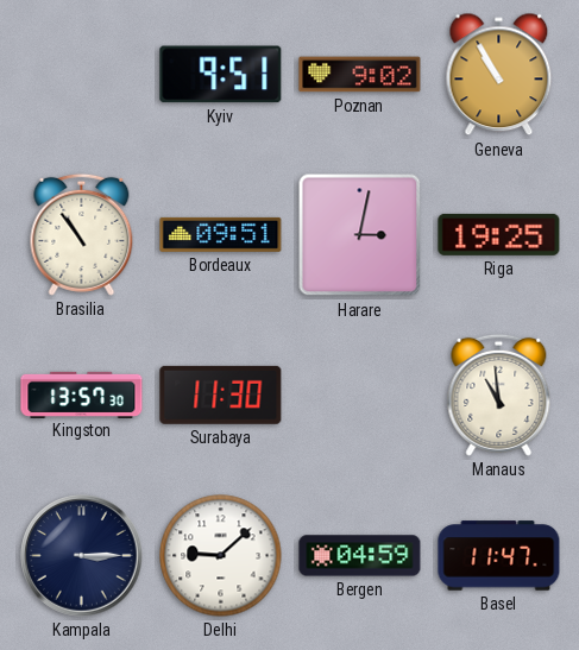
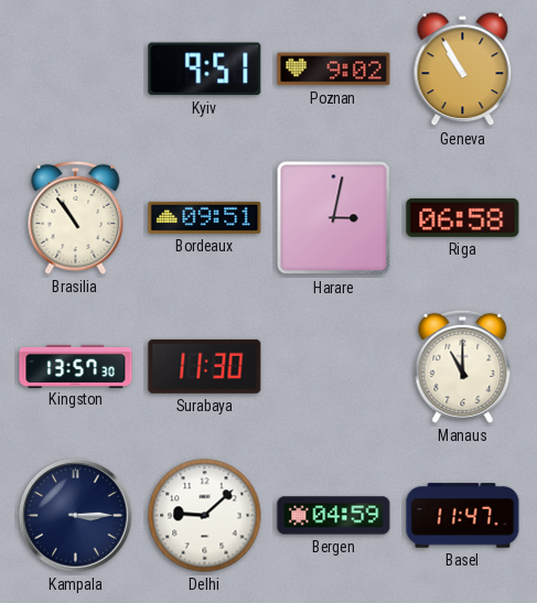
Riga: 19:25 -> 06:58
Manaus: 10:59 -> 11:00
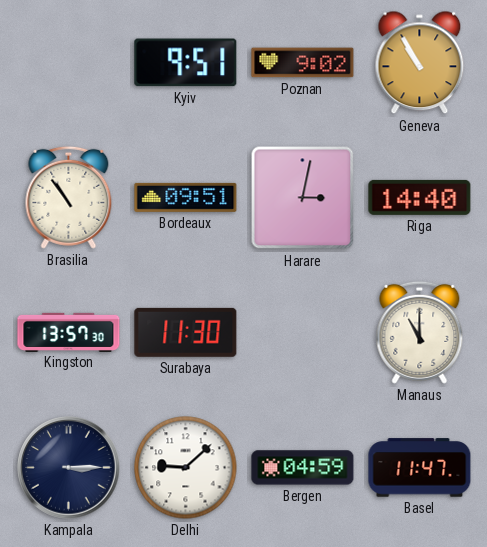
Riga: 06:58 -> 14:40
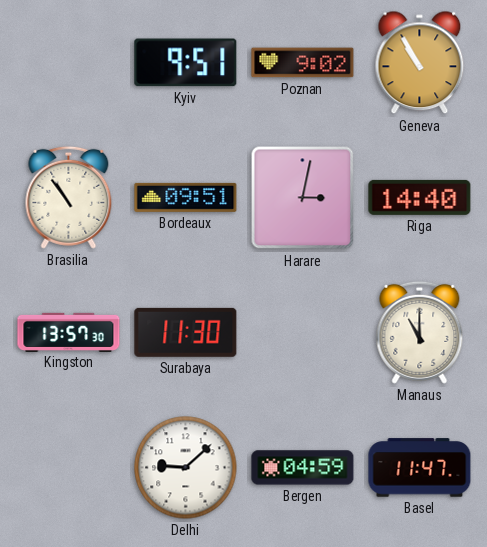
Kampala: 3:15 -> none
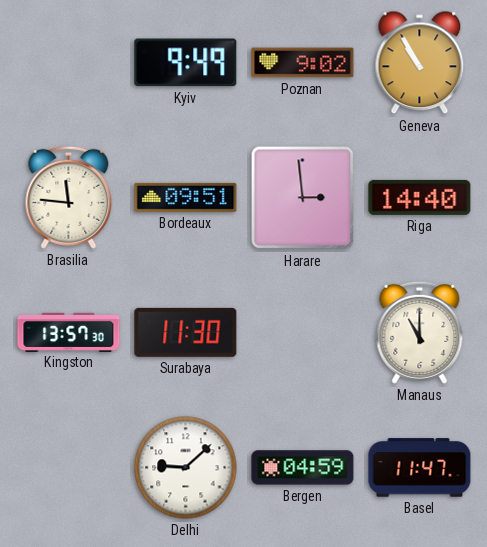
Kyiv: 9:51 -> 9:49
Brasilia: 10:54 -> 11:46
Harare: 3:02 -> 2:59
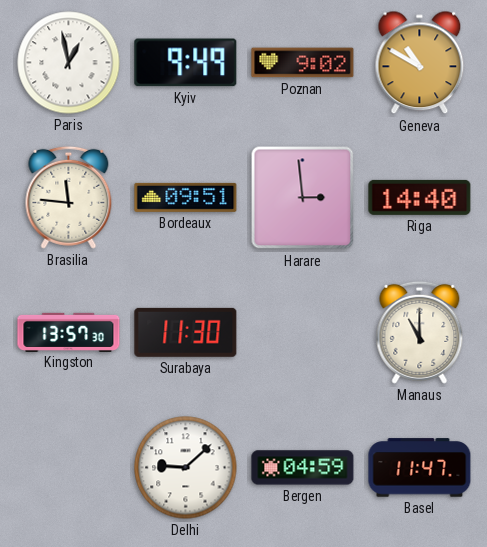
Paris: none -> 12:58
Geneva: 10:55 -> 10:50
